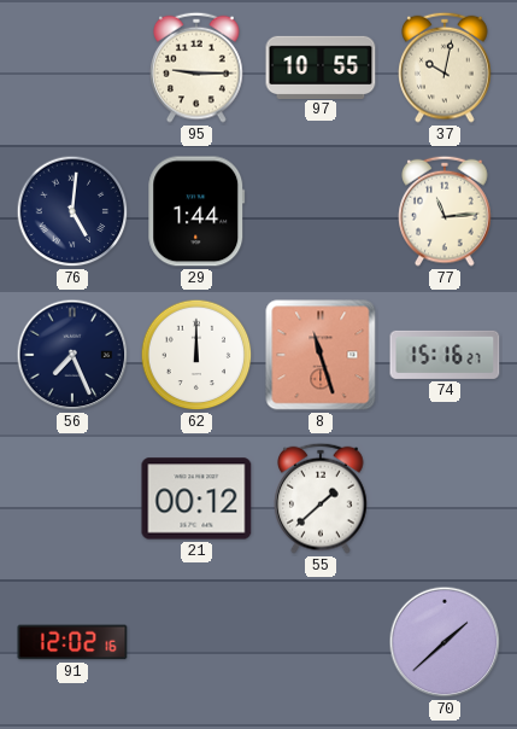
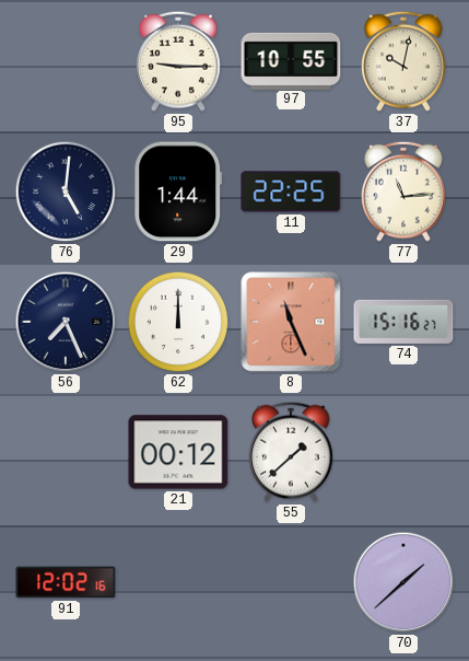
11: none -> 22:25
8: 11:27 -> 11:26
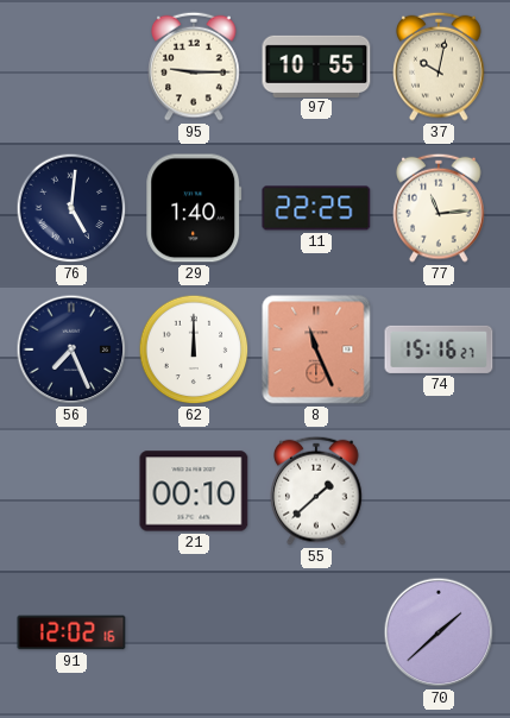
29: 1:44 -> 1:40
21: 00:12 -> 00:10
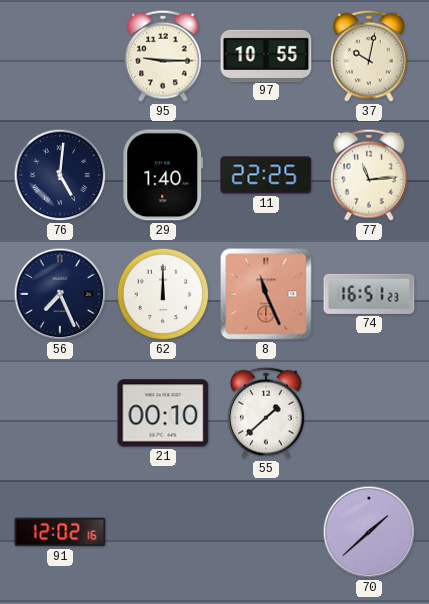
74: 15:16 -> 16:51
